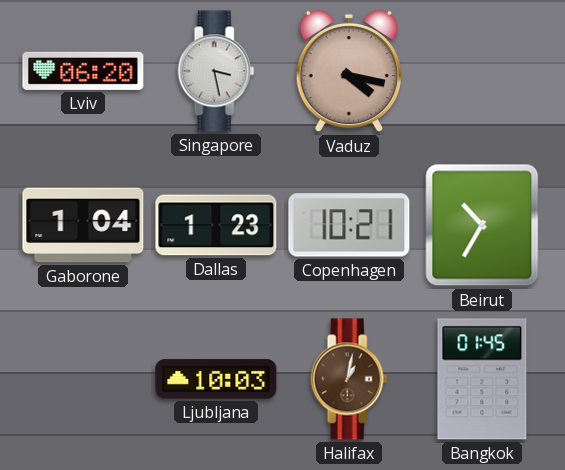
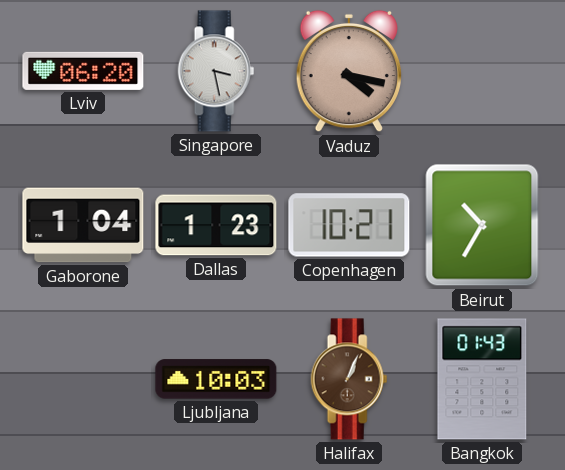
Halifax: 1:02 -> 1:04
Bangkok: 01:45 -> 01:43
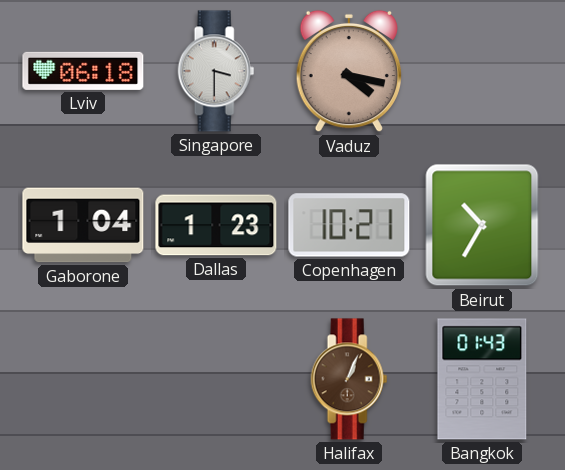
Lviv: 06:20 -> 06:18
Singapore: 3:28 -> 3:30
Ljubljana: 10:03 -> none
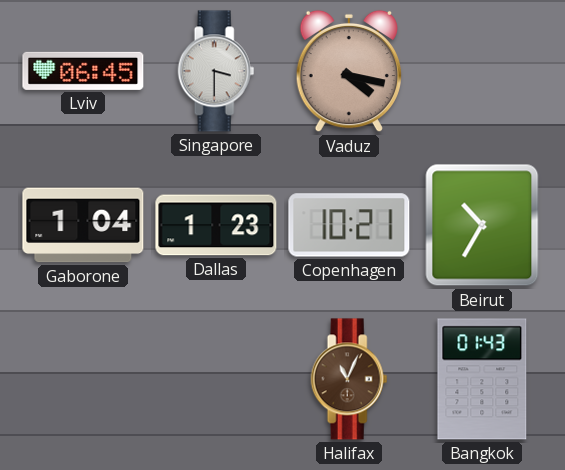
Lviv: 06:18 -> 06:45
Halifax: 1:04 -> 11:04
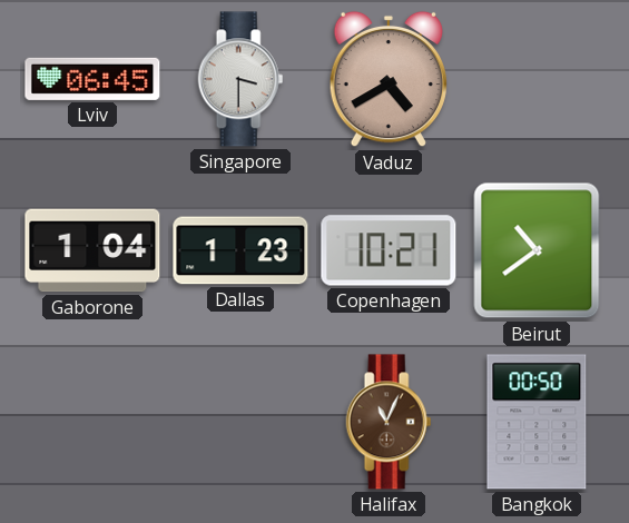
Vaduz: 4:17 -> 4:40
Beirut: 10:35 -> 10:39
Bangkok: 01:43 -> 00:50
